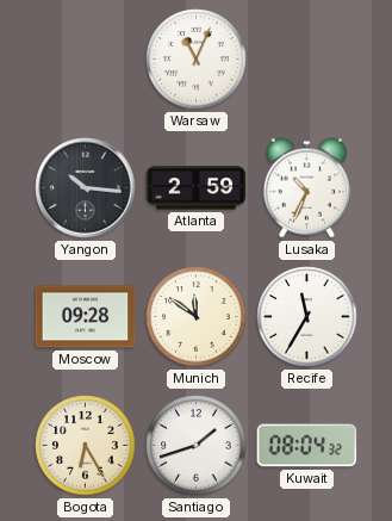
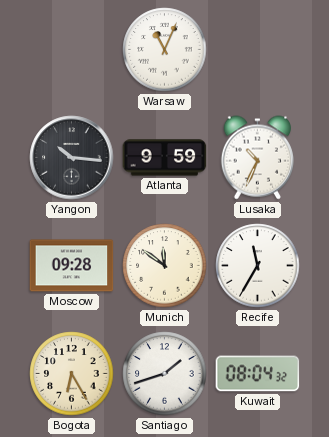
Atlanta: 2:59 -> 9:59
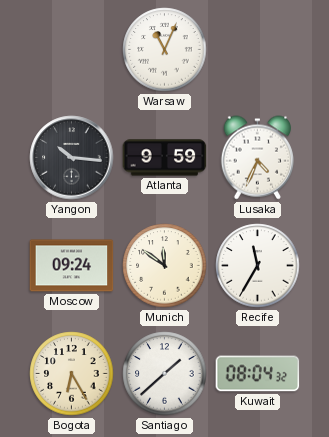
Lusaka: 10:34 -> 4:34
Moscow: 09:28 -> 09:24
Santiago: 1:42 -> 1:38
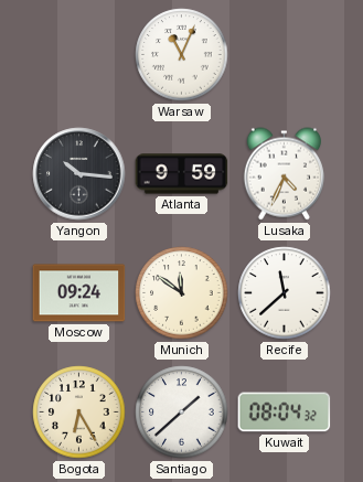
Recife: 11:35 -> 11:38
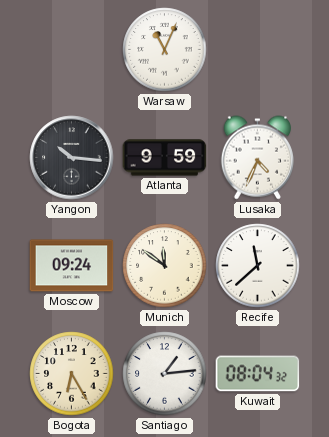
Santiago: 1:38 -> 1:14
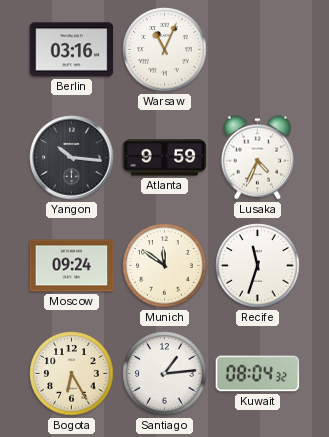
Berlin: none -> 03:16
Recife: 11:38 -> 11:33
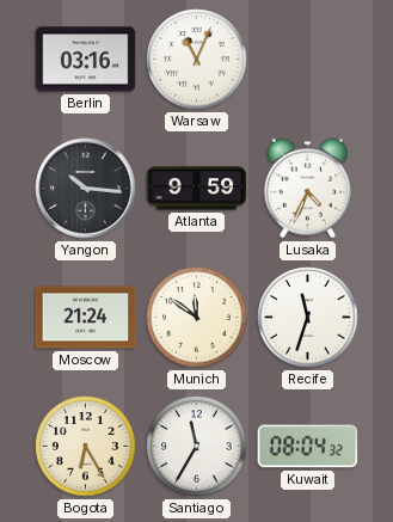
Moscow: 09:24 -> 21:24
Santiago: 1:14 -> 11:35
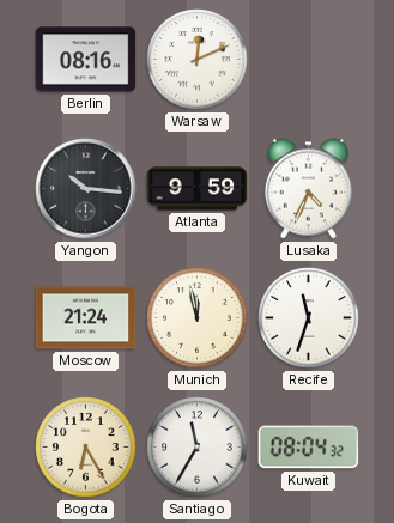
Berlin: 03:16 -> 08:16
Warsaw: 11:04 -> 12:11
Munich: 11:51 -> 11:58
